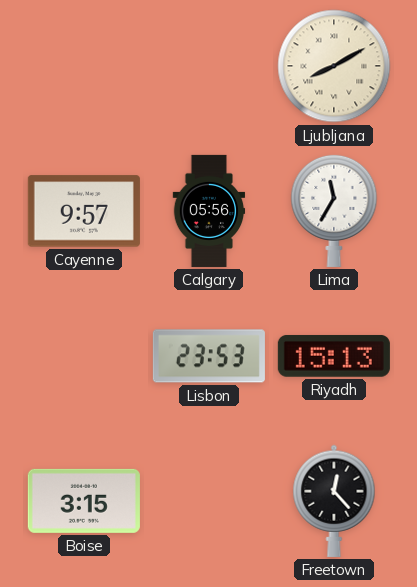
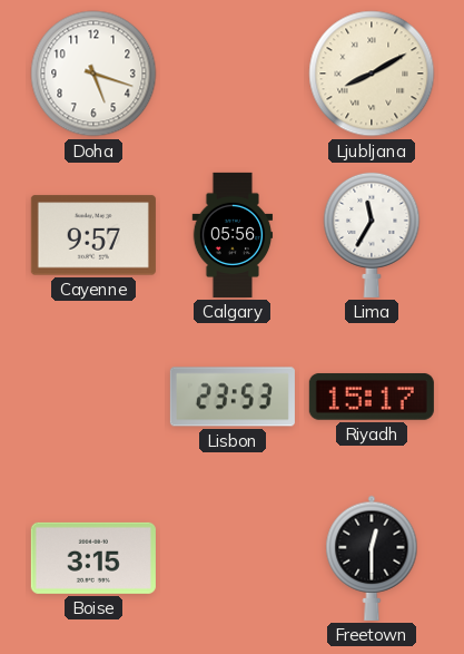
Doha: none -> 5:18
Riyadh: 15:13 -> 15:17
Freetown: 12:23 -> 12:30
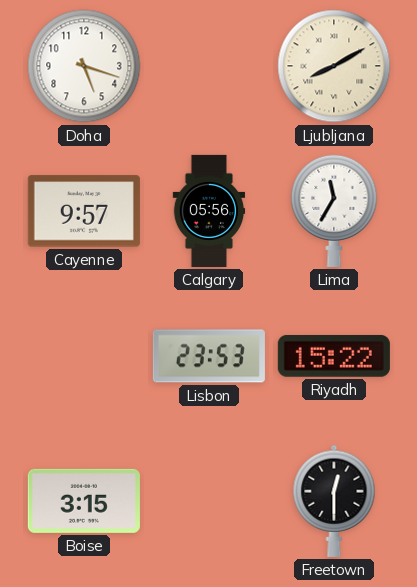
Riyadh: 15:17 -> 15:22
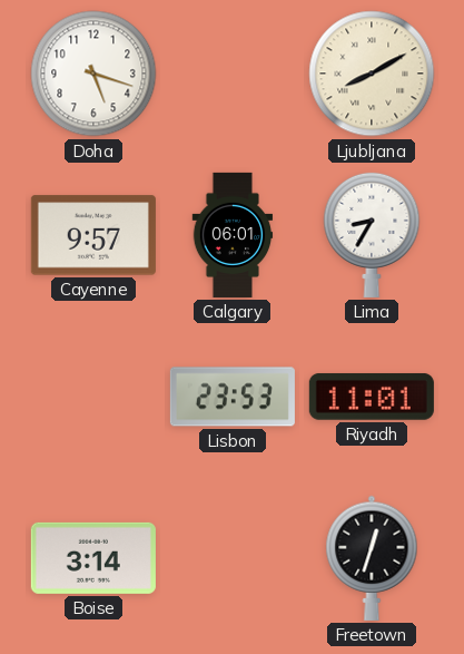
Calgary: 05:56 -> 06:01
Lima: 11:35 -> 8:35
Riyadh: 15:22 -> 11:01
Boise: 3:15 -> 3:14
Freetown: 12:30 -> 12:33
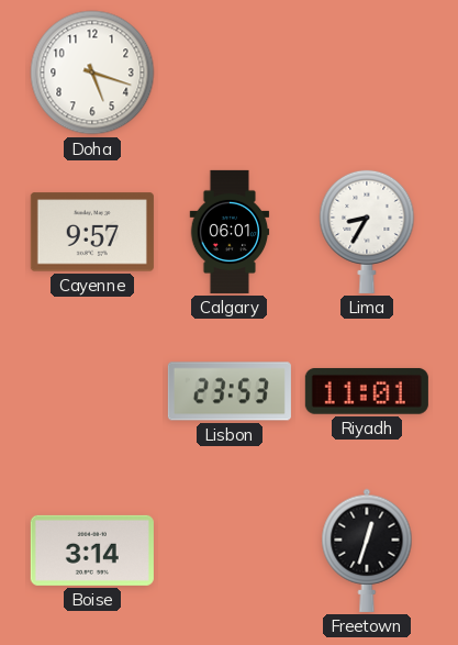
Ljubljana: 8:10 -> none
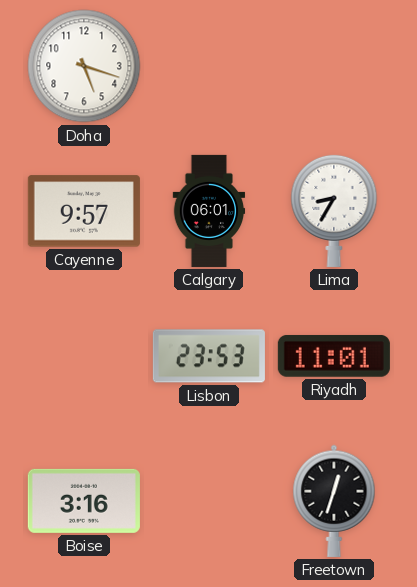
Boise: 3:14 -> 3:16
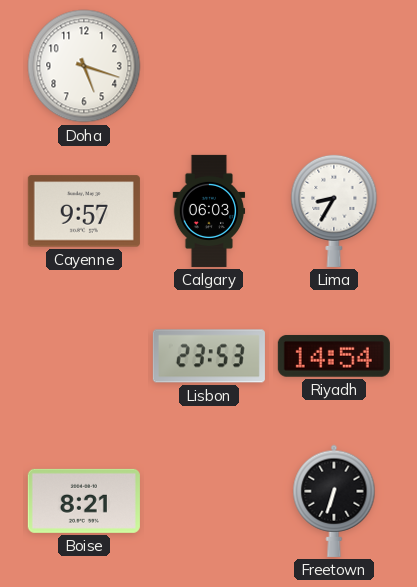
Calgary: 06:01 -> 06:03
Riyadh: 11:01 -> 14:54
Boise: 3:16 -> 8:21
Freetown: 12:33 -> 6:33
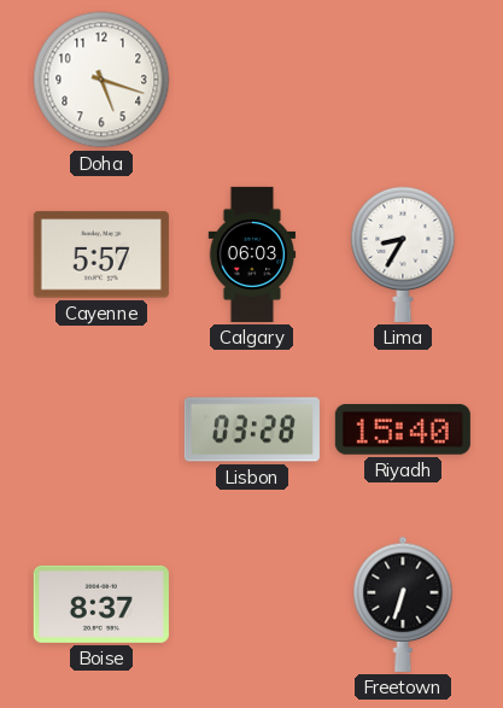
Cayenne: 9:57 -> 5:57
Lisbon: 23:53 -> 03:28
Riyadh: 14:54 -> 15:40
Boise: 8:21 -> 8:37
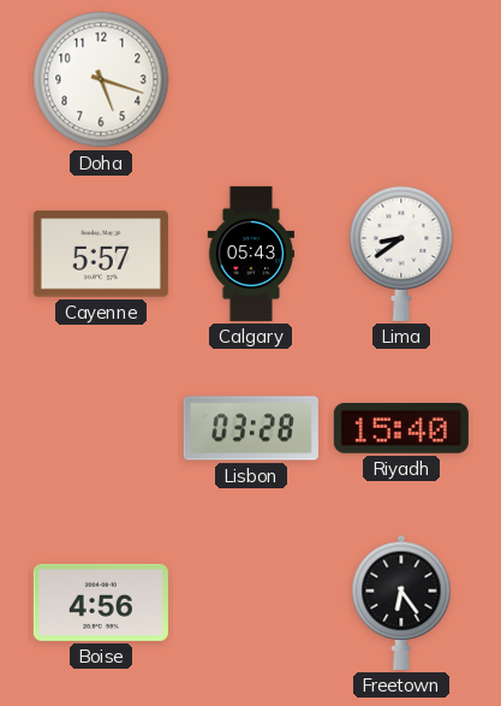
Calgary: 06:03 -> 05:43
Lima: 8:35 -> 8:39
Boise: 8:37 -> 4:56
Freetown: 6:33 -> 6:24
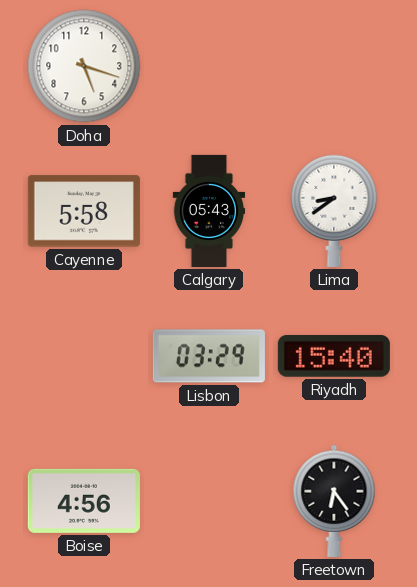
Cayenne: 5:57 -> 5:58
Lisbon: 03:28 -> 03:29
